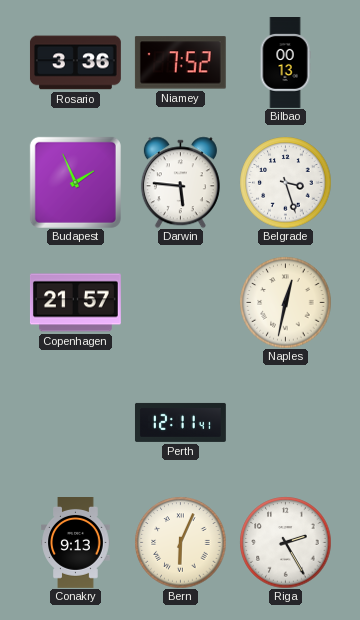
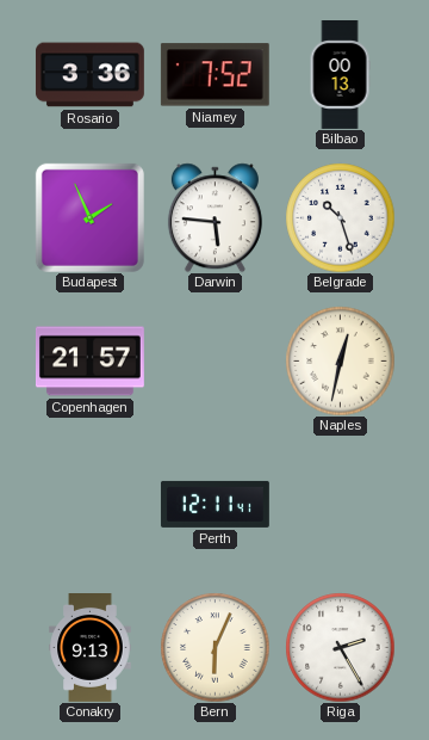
Belgrade: 3:27 -> 10:27
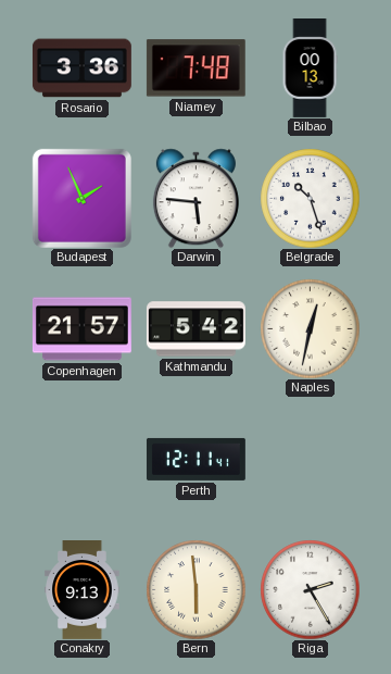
Niamey: 7:52 -> 7:48
Kathmandu: none -> 5:42
Bern: 6:04 -> 5:59
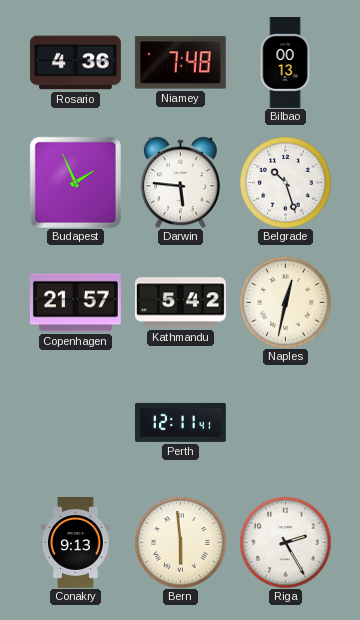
Rosario: 3:36 -> 4:36
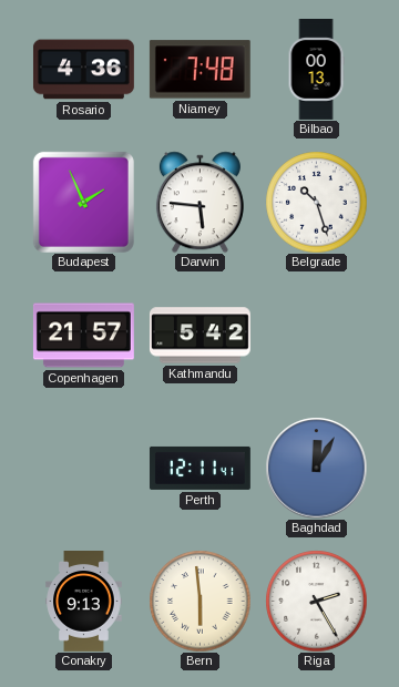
Naples: 12:32 -> none
Baghdad: none -> 12:05
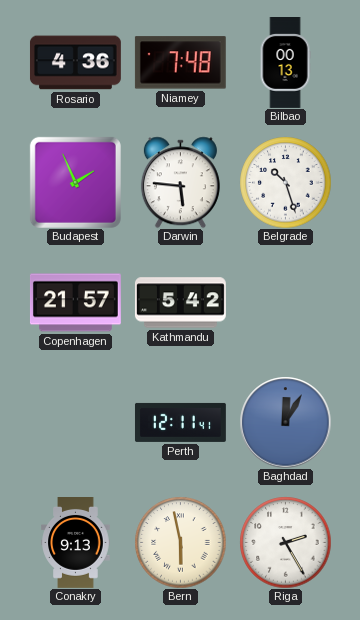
Bern: 5:59 -> 5:58
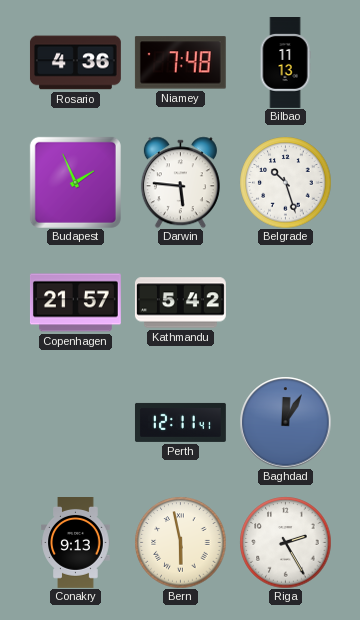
Bilbao: 00:13 -> 11:13
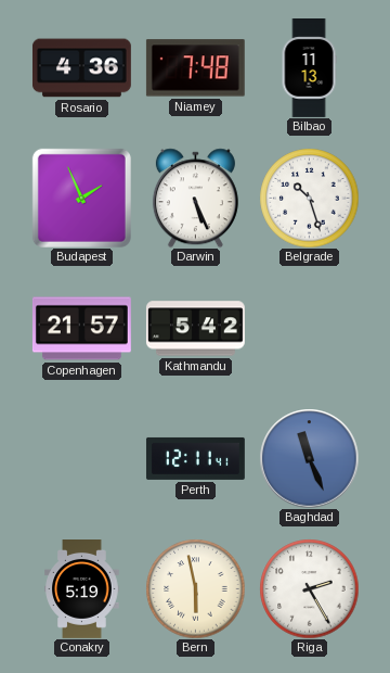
Darwin: 5:46 -> 5:26
Baghdad: 12:05 -> 11:26
Conakry: 9:13 -> 5:19
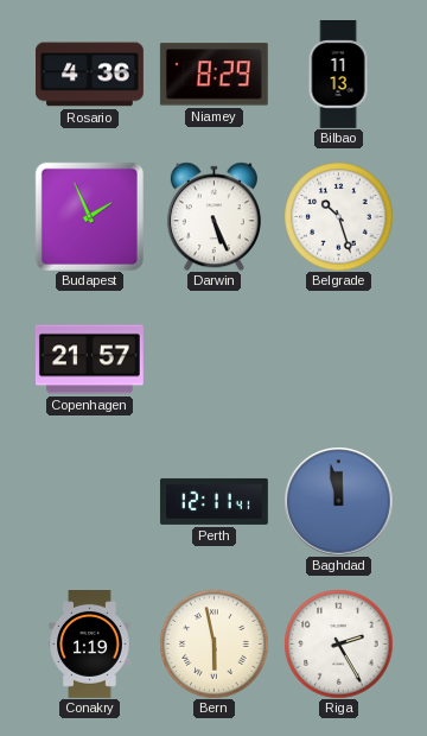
Niamey: 7:48 -> 8:29
Kathmandu: 5:42 -> none
Baghdad: 11:26 -> 11:58
Conakry: 5:19 -> 1:19
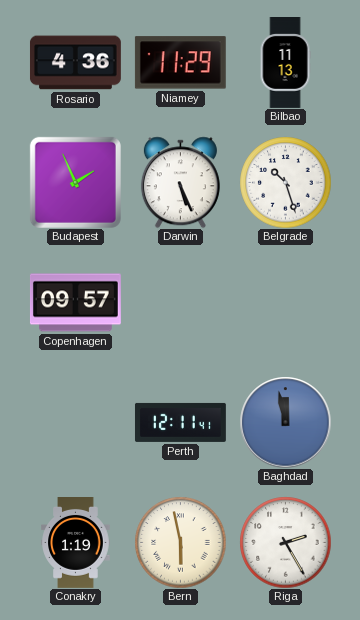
Niamey: 8:29 -> 11:29
Copenhagen: 21:57 -> 09:57
